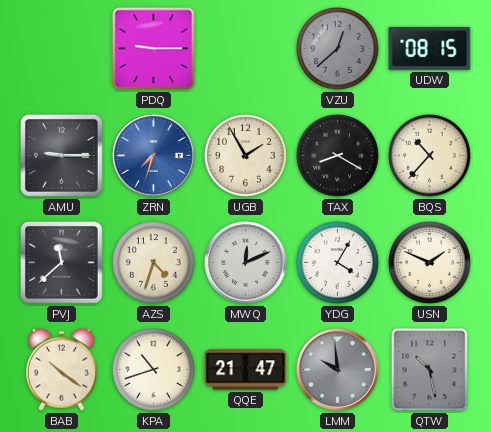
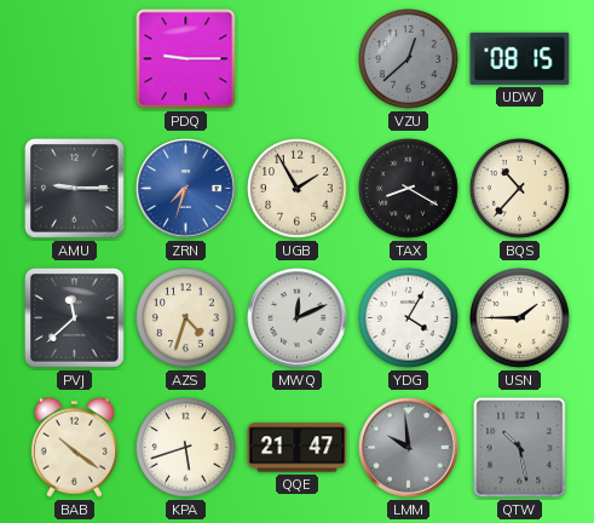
USN: 1:49 -> 1:45
KPA: 10:42 -> 5:42
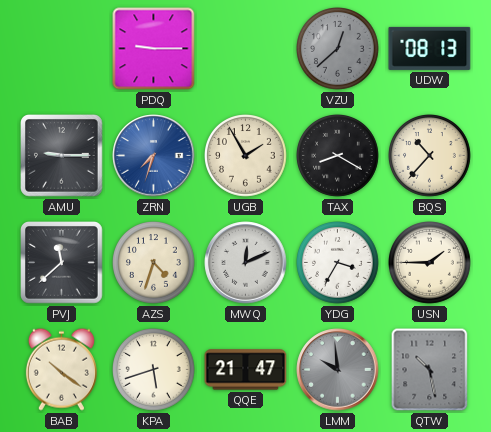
UDW: 08:15 -> 08:13
YDG: 4:05 -> 3:35
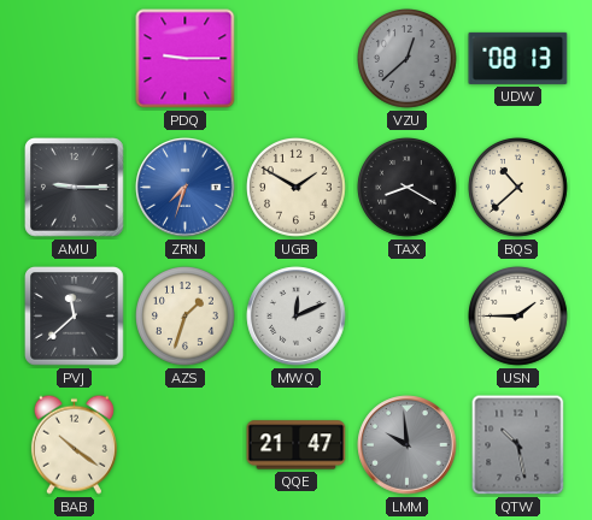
UGB: 1:55 -> 1:50
BQS: 10:37 -> 10:38
AZS: 4:33 -> 1:33
YDG: 3:35 -> none
KPA: 5:42 -> none
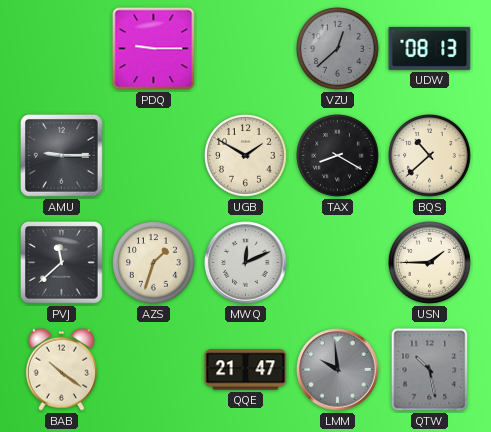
ZRN: 7:33 -> none
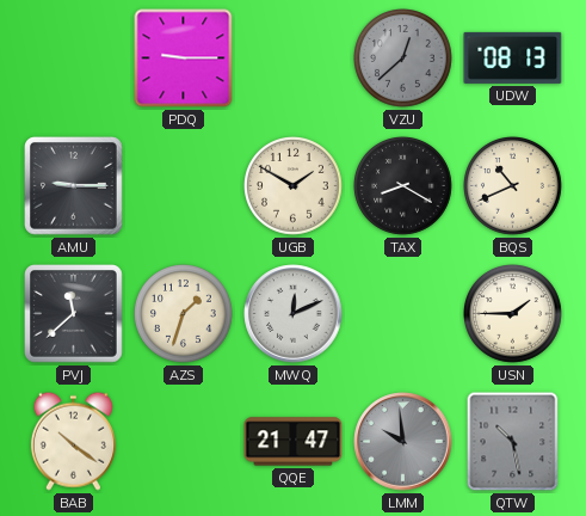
BQS: 10:38 -> 10:41
